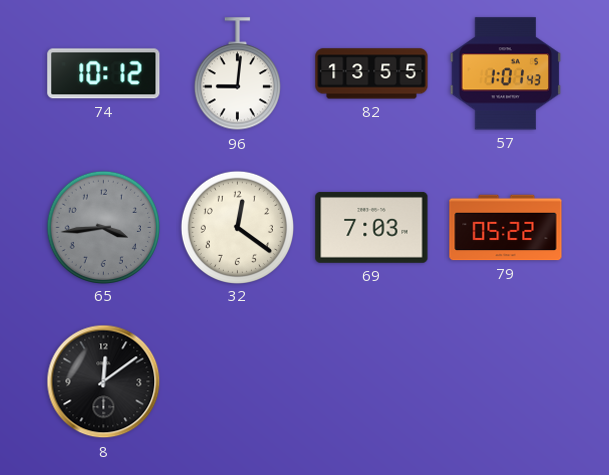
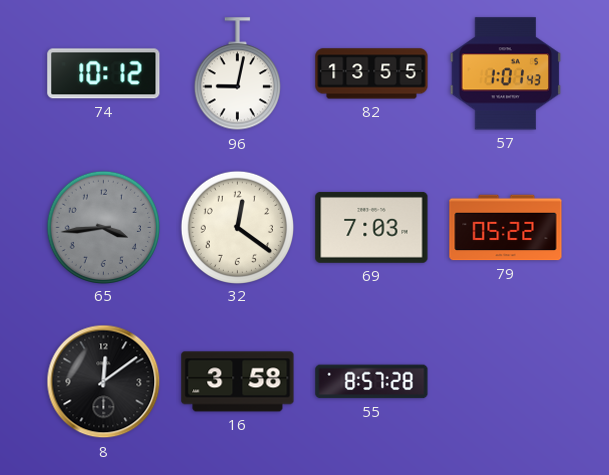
96: 9:01 -> 9:02
16: none -> 3:58
55: none -> 8:57
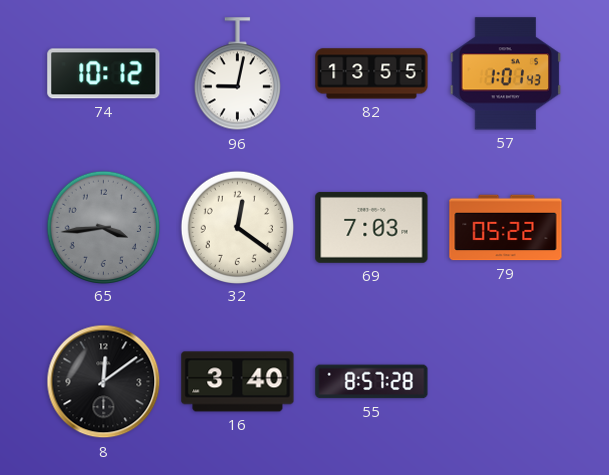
16: 3:58 -> 3:40
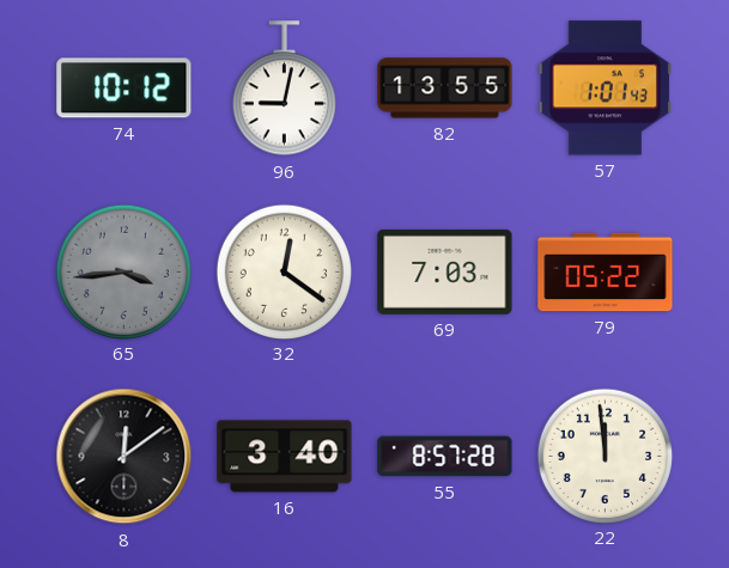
22: none -> 11:59
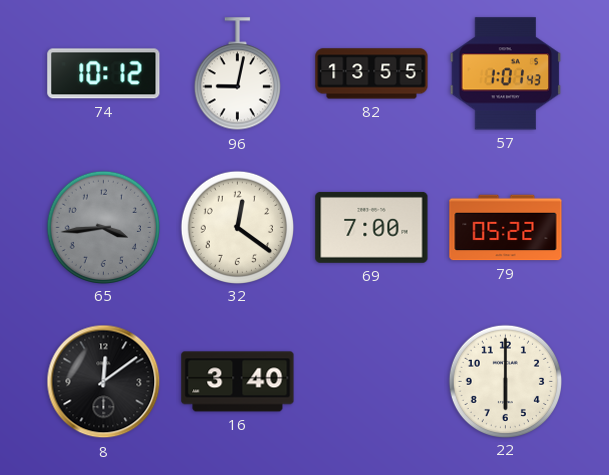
69: 7:03 -> 7:00
55: 8:57 -> none
22: 11:59 -> 6:00
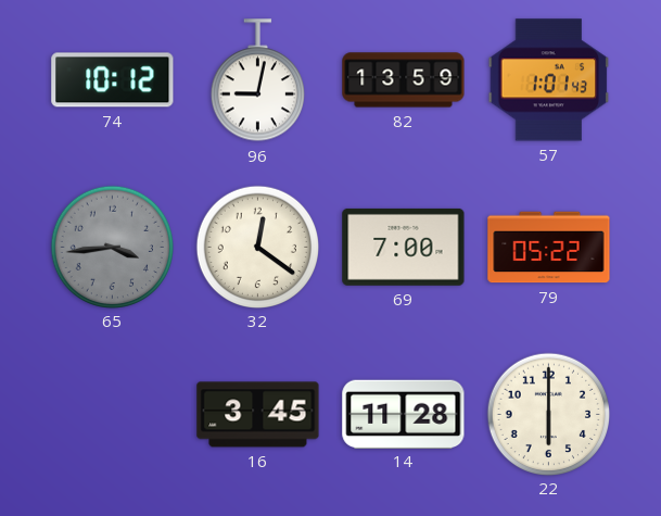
82: 13:55 -> 13:59
8: 12:09 -> none
16: 3:40 -> 3:45
14: none -> 11:28
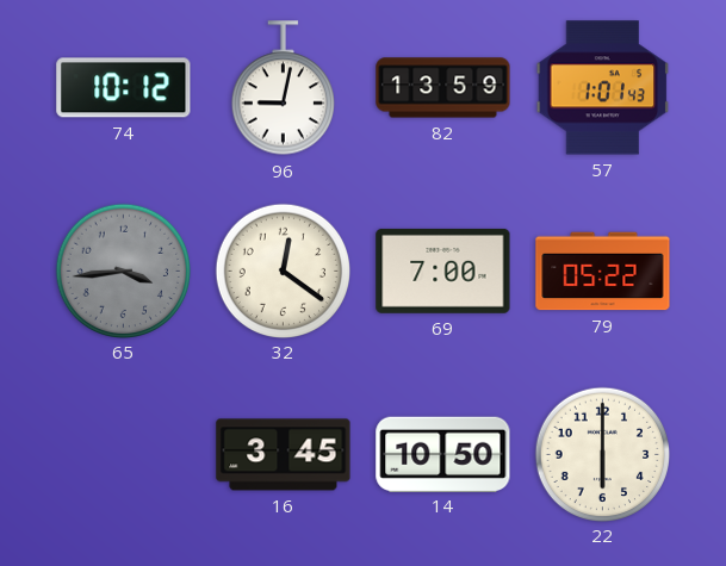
14: 11:28 -> 10:50
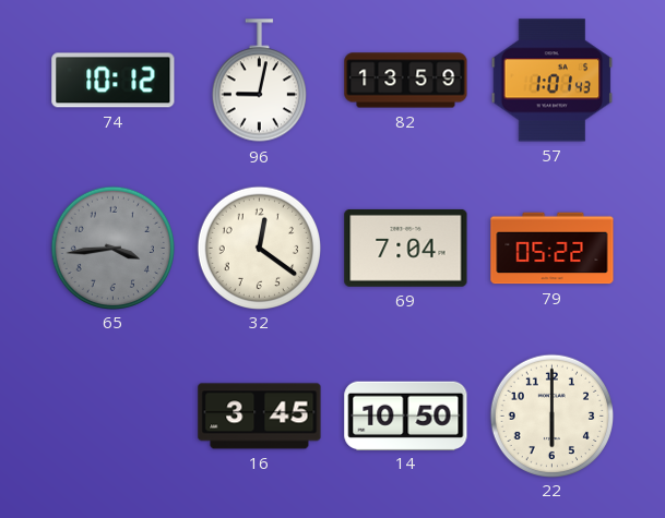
69: 7:00 -> 7:04
